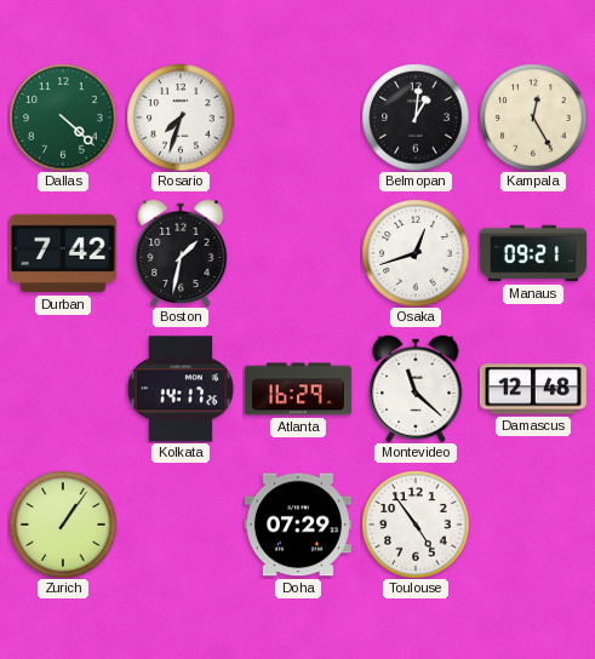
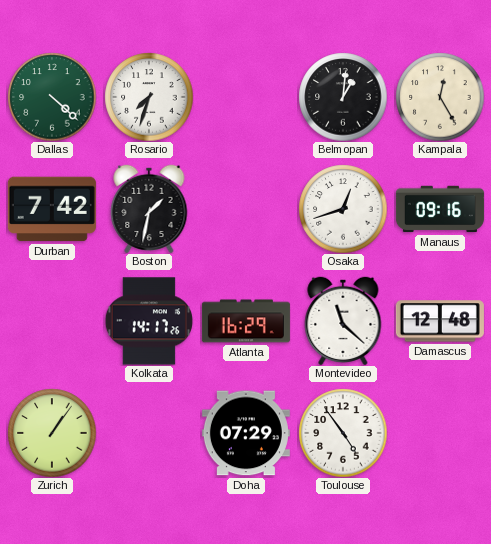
Manaus: 09:21 -> 09:16
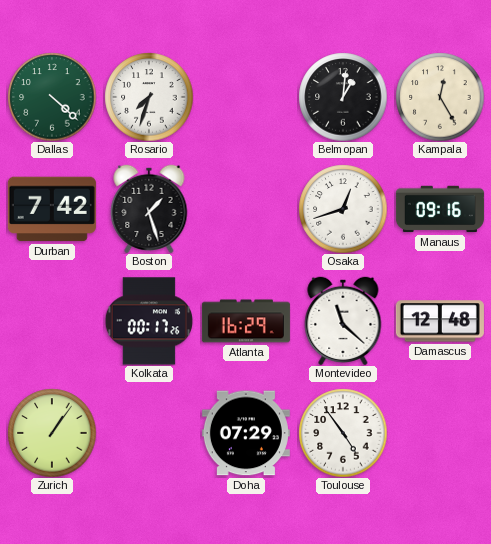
Boston: 1:32 -> 1:27
Kolkata: 14:17 -> 00:17
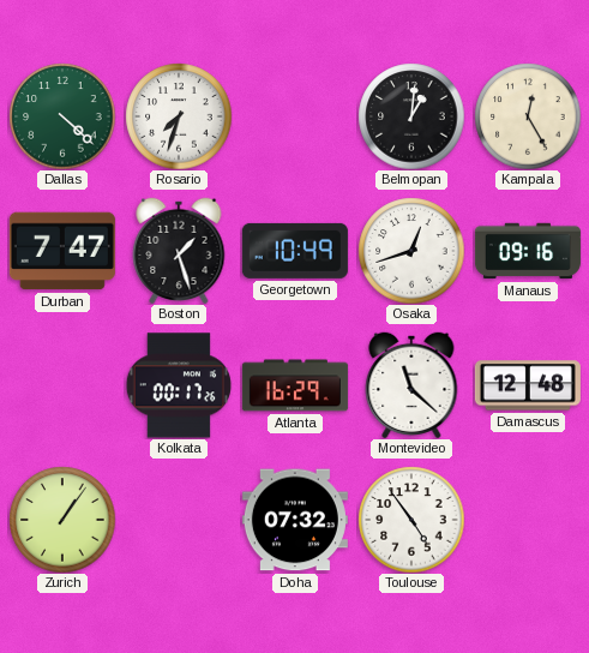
Durban: 7:42 -> 7:47
Georgetown: none -> 10:49
Doha: 07:29 -> 07:32
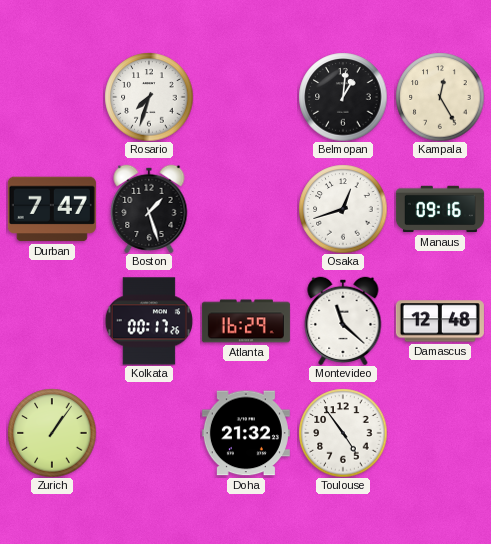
Dallas: 4:22 -> none
Georgetown: 10:49 -> none
Doha: 07:32 -> 21:32
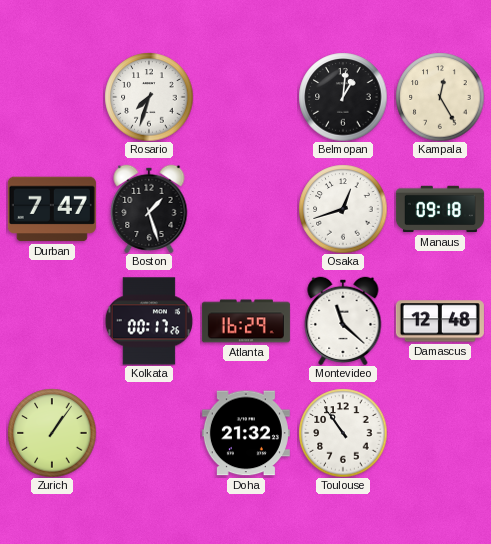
Manaus: 09:16 -> 09:18
Toulouse: 4:54 -> 10:54
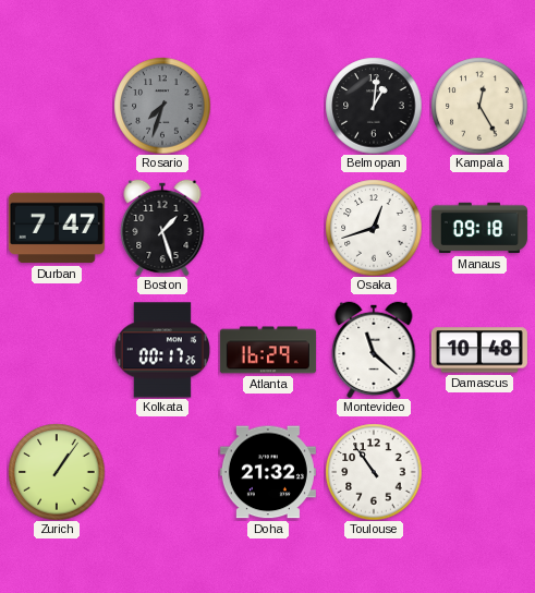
Rosario dial: white -> grey
Damascus: 12:48 -> 10:48
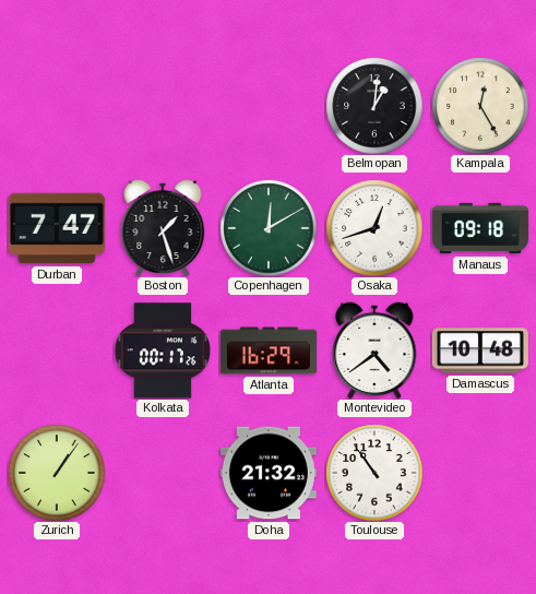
Rosario: 7:33 -> none
Copenhagen: none -> 12:10
Montevideo: 11:22 -> 4:39
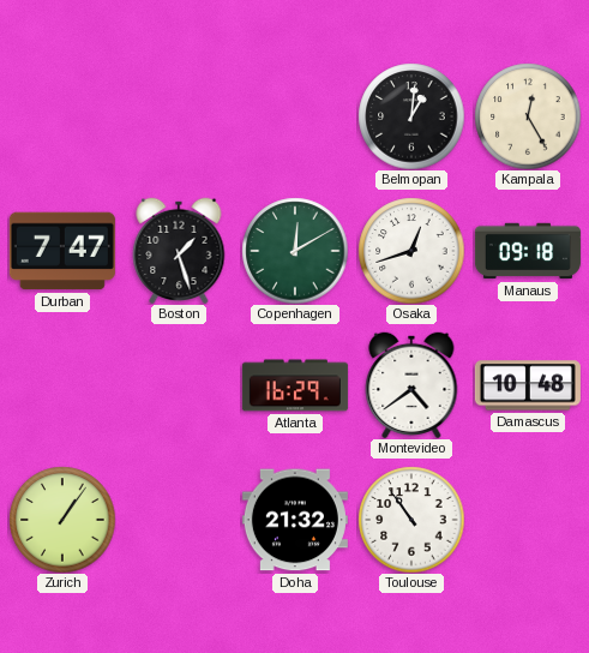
Kolkata: 00:17 -> none
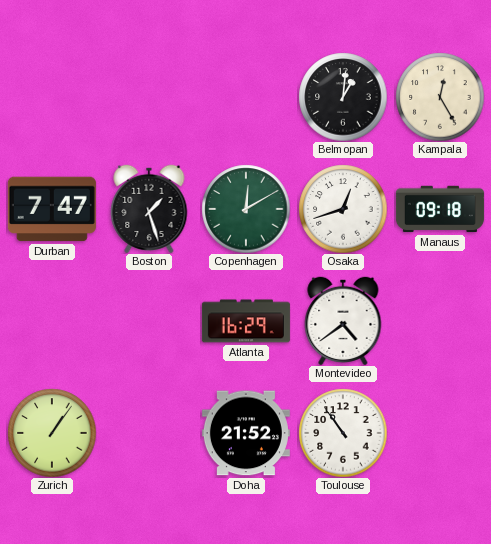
Damascus: 10:48 -> none
Doha: 21:32 -> 21:52
